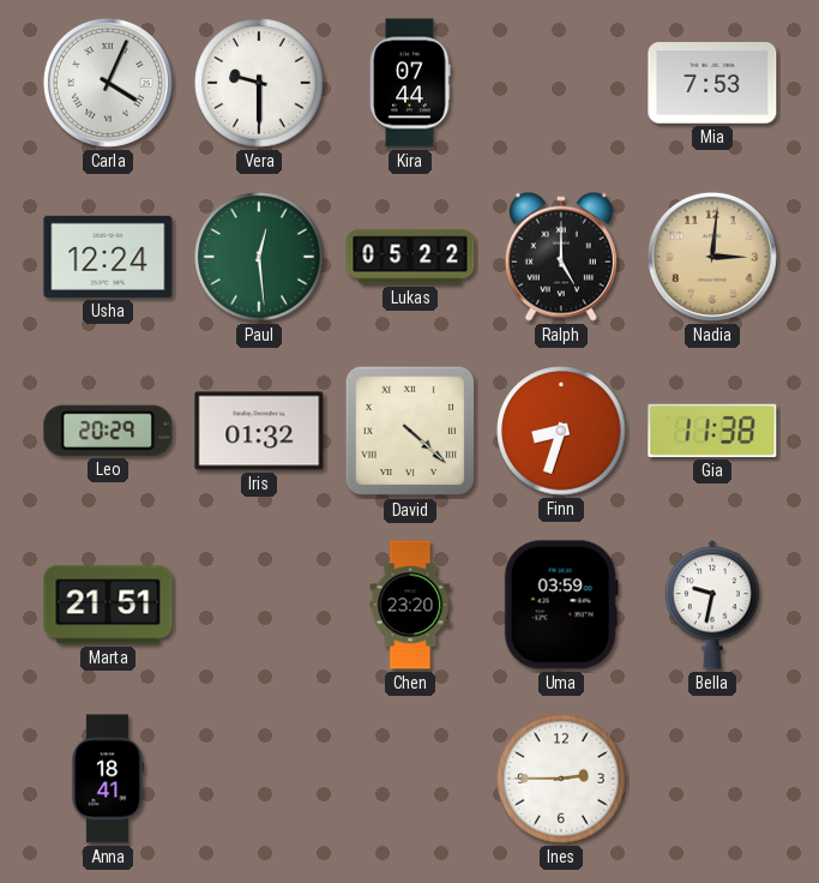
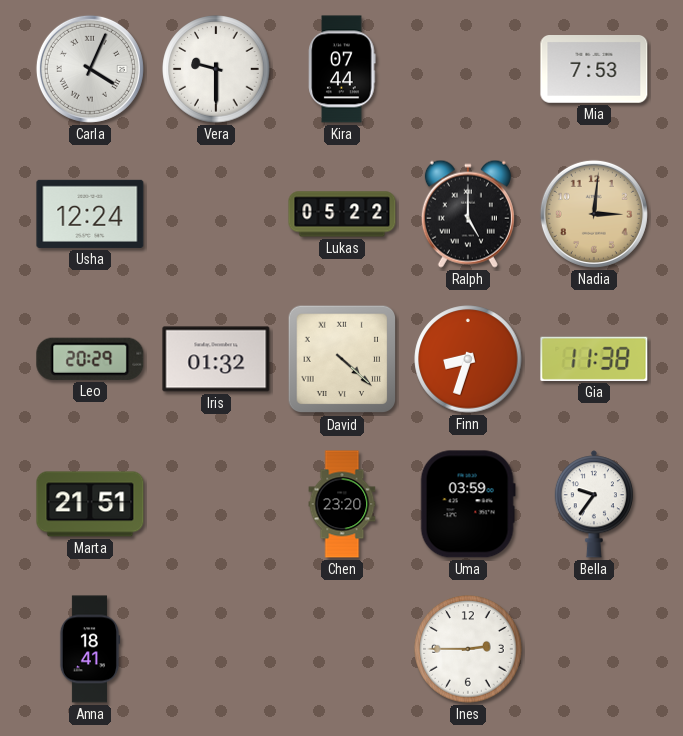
Paul: 12:29 -> none
Bella: 9:32 -> 9:36
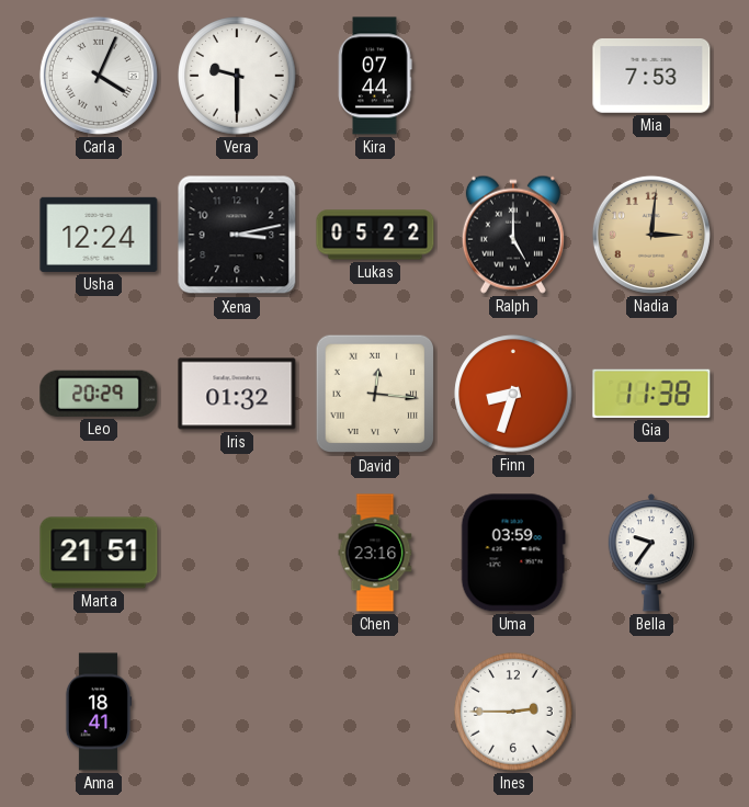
Xena: none -> 3:13
David: 4:22 -> 12:16
Chen: 23:20 -> 23:16
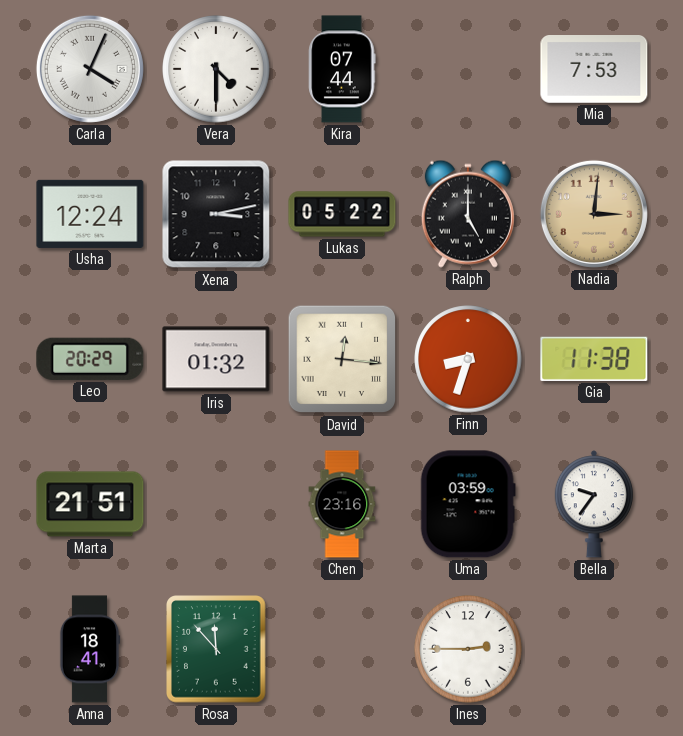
Vera: 9:30 -> 4:30
Rosa: none -> 11:53
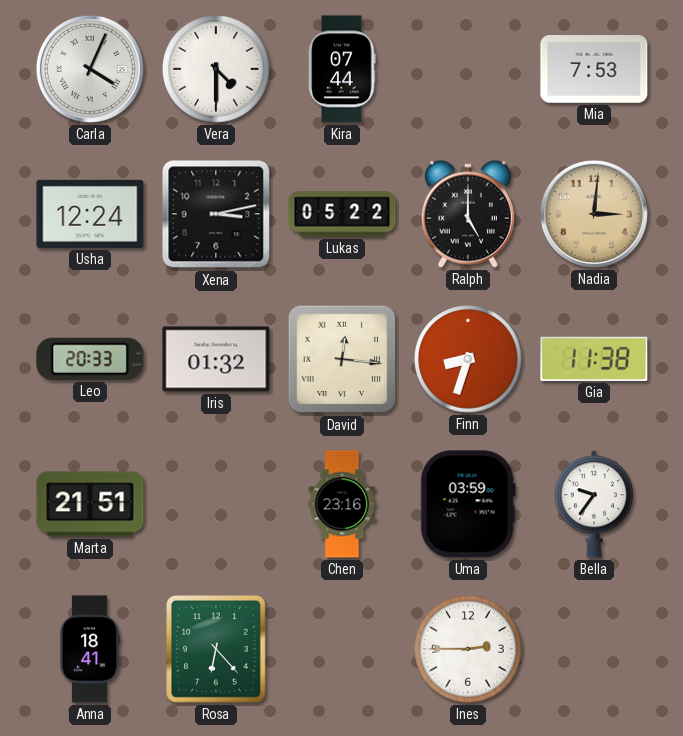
Leo: 20:29 -> 20:33
Rosa: 11:53 -> 6:23
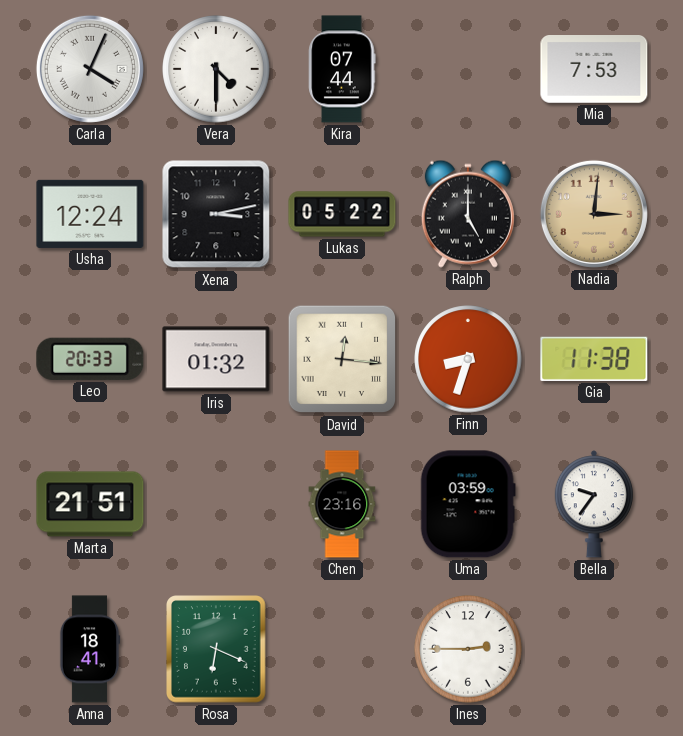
Rosa: 6:23 -> 6:19
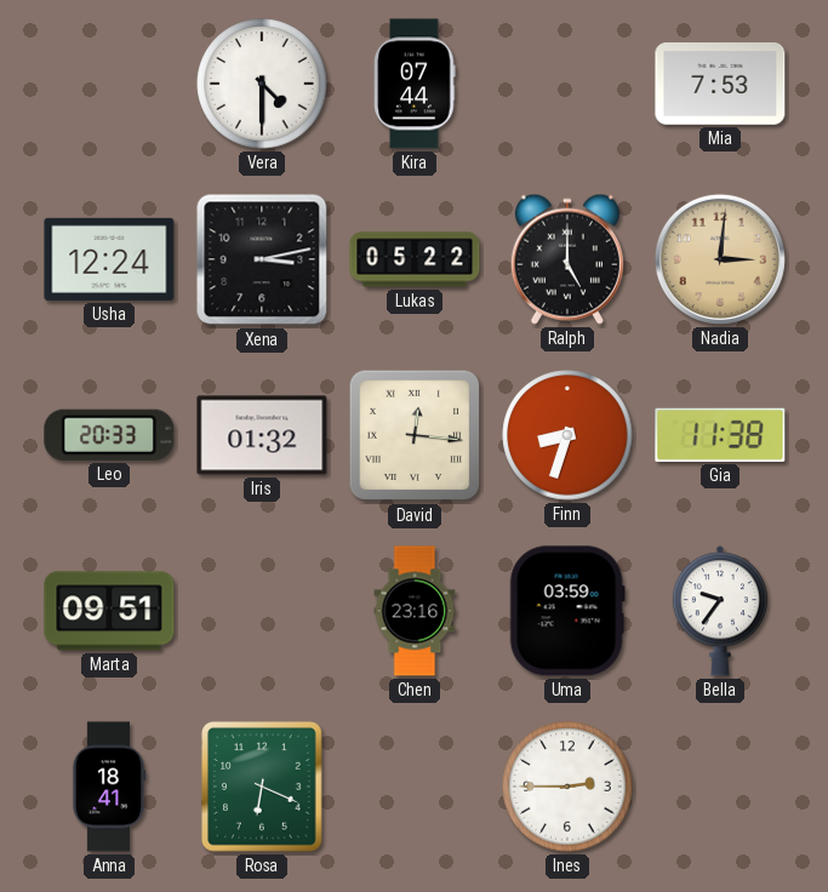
Carla: 4:04 -> none
Marta: 21:51 -> 09:51
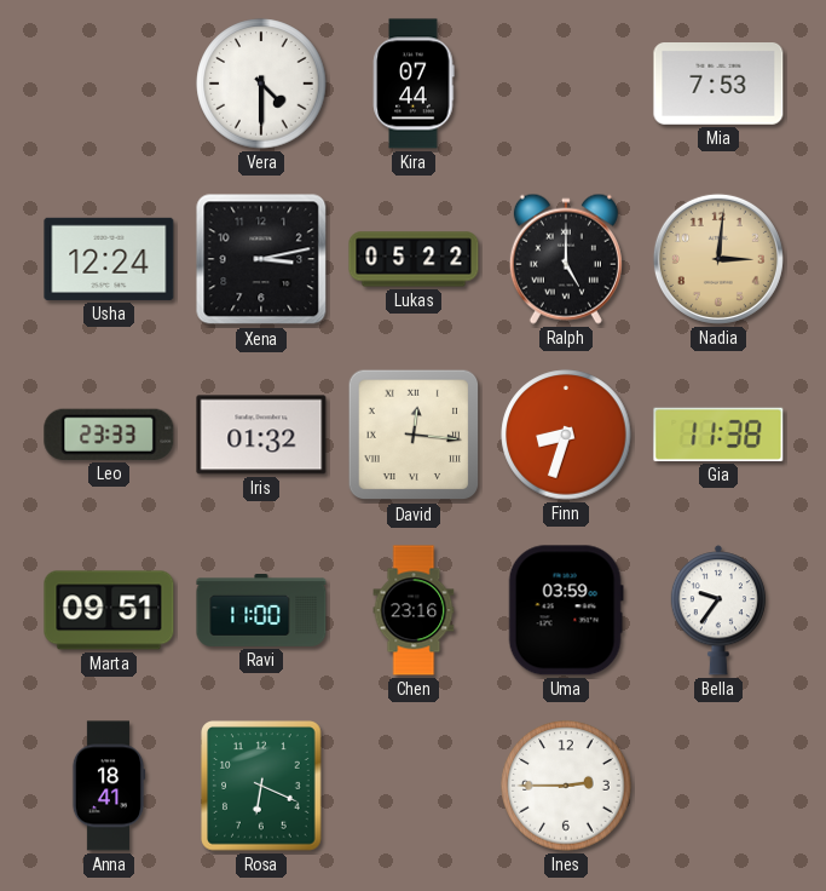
Leo: 20:33 -> 23:33
Ravi: none -> 11:00
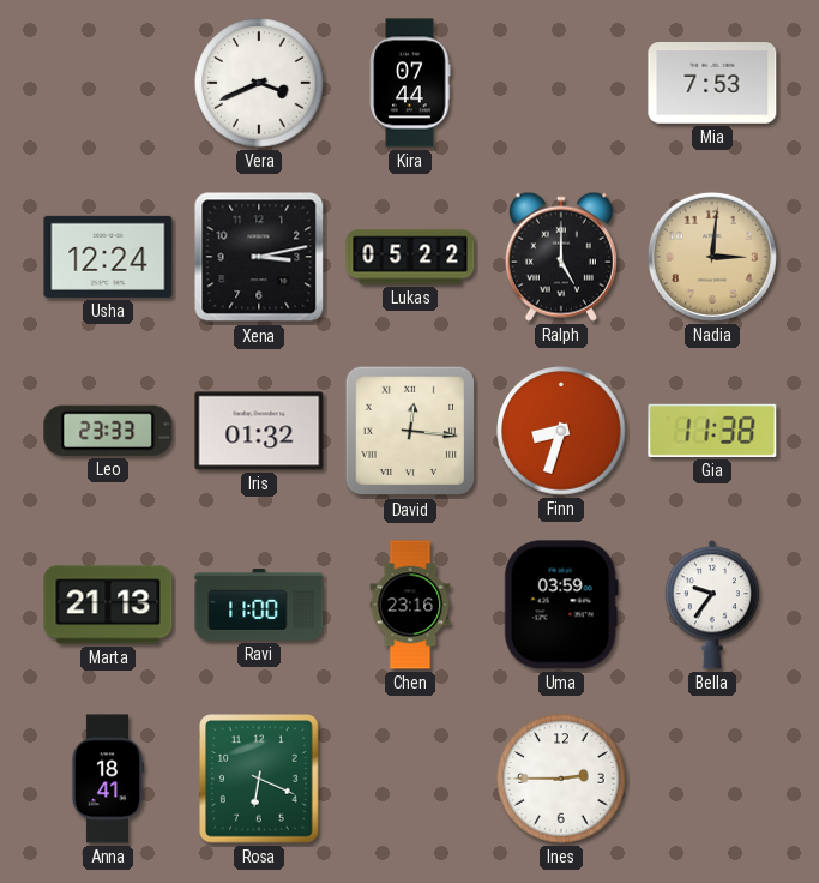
Vera: 4:30 -> 3:41
Marta: 09:51 -> 21:13
